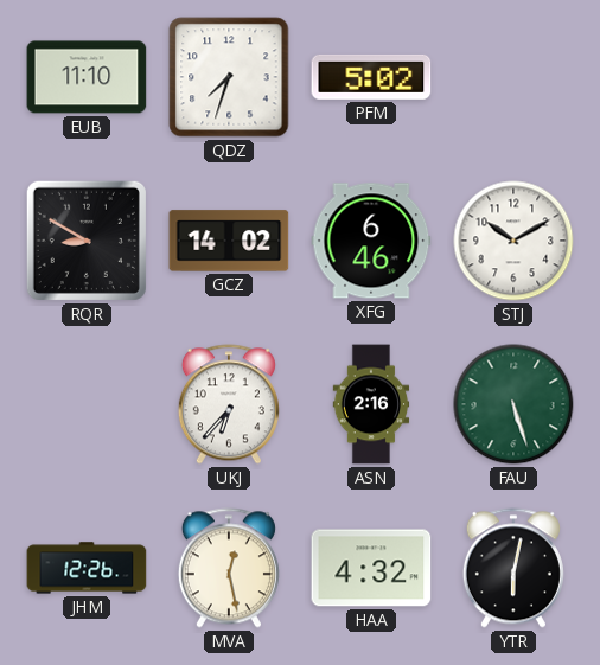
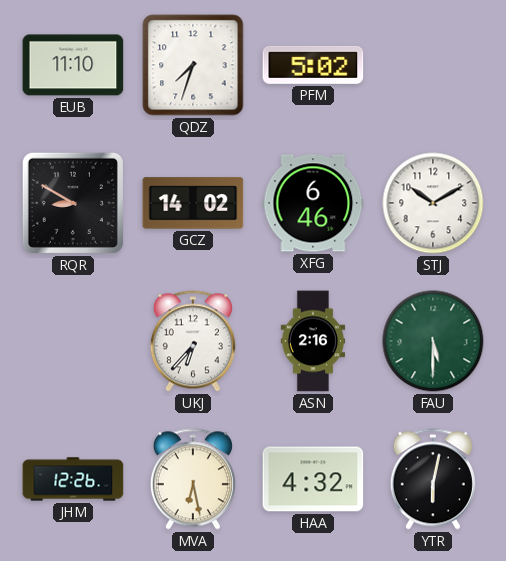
FAU: 5:27 -> 5:30
MVA: 12:28 -> 6:28
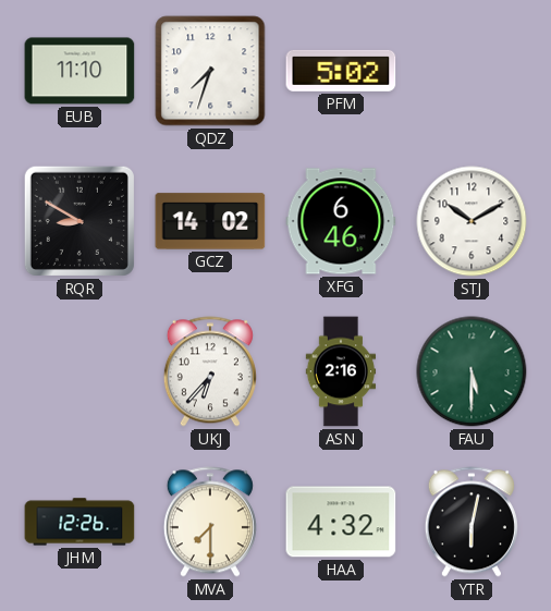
MVA: 6:28 -> 7:30
